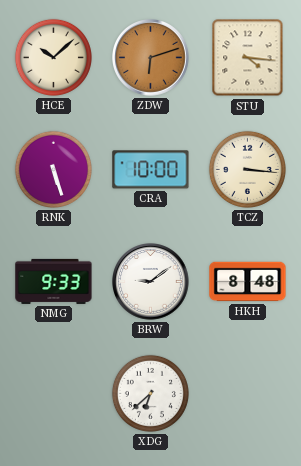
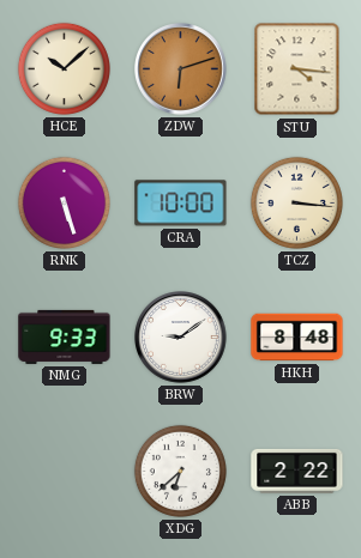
ABB: none -> 2:22
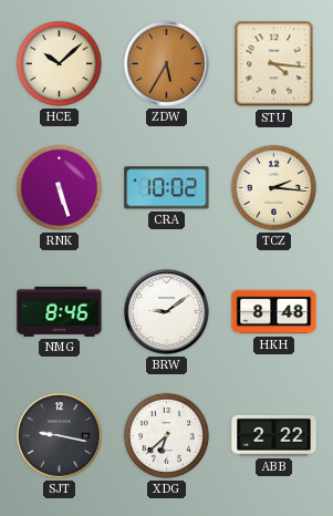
ZDW: 6:12 -> 5:35
CRA: 10:00 -> 10:02
TCZ: 3:16 -> 2:16
NMG: 9:33 -> 8:46
SJT: none -> 9:17
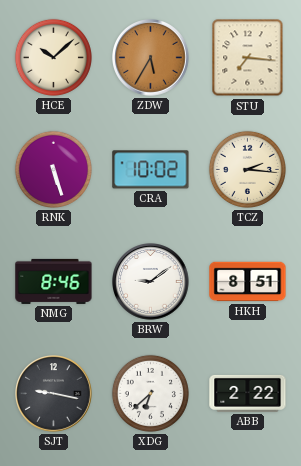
STU: 4:16 -> 7:16
HKH: 8:48 -> 8:51
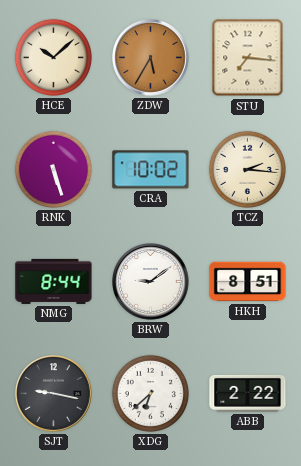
NMG: 8:46 -> 8:44
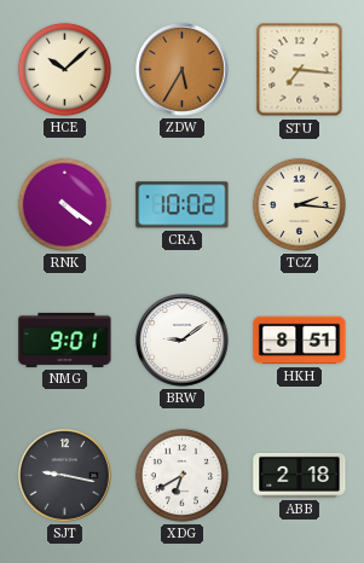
RNK: 5:27 -> 4:21
NMG: 8:44 -> 9:01
XDG: 6:38 -> 6:40
ABB: 2:22 -> 2:18
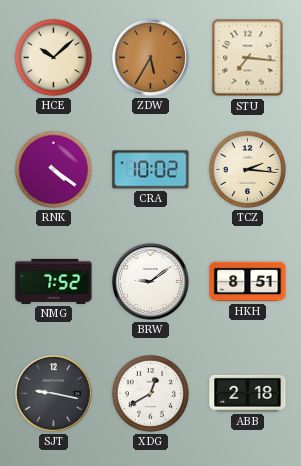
NMG: 9:01 -> 7:52
XDG: 6:40 -> 12:40
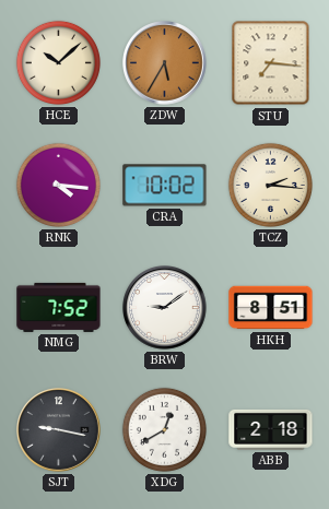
RNK: 4:21 -> 4:16
